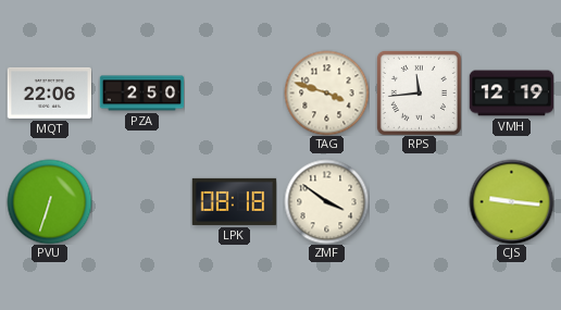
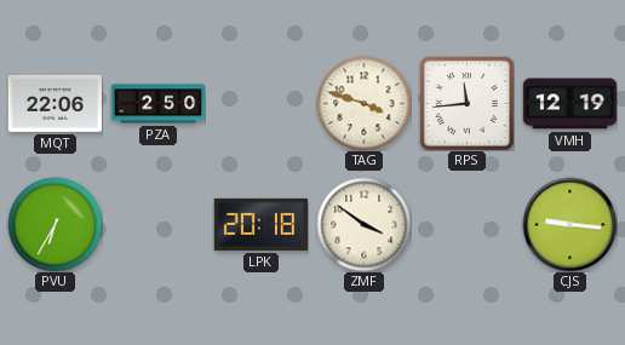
PVU: 6:33 -> 6:35
LPK: 08:18 -> 20:18
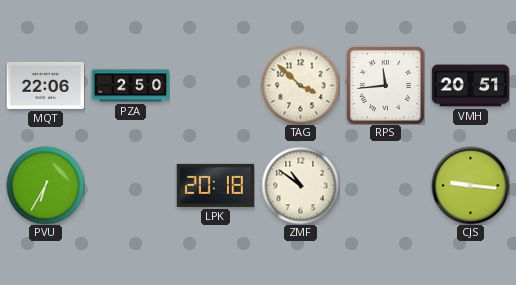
TAG: 3:48 -> 3:52
VMH: 12:19 -> 20:51
ZMF: 3:51 -> 10:51
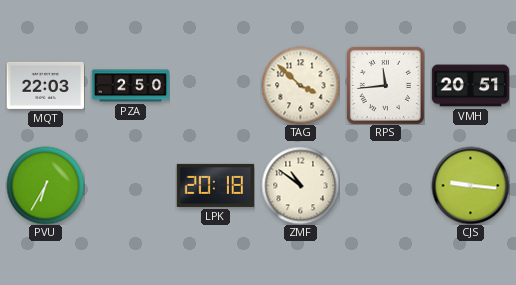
MQT: 22:06 -> 22:03
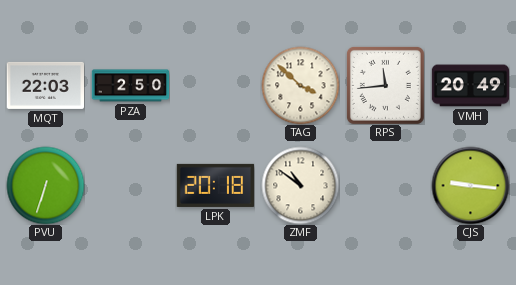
VMH: 20:51 -> 20:49
PVU: 6:35 -> 6:33
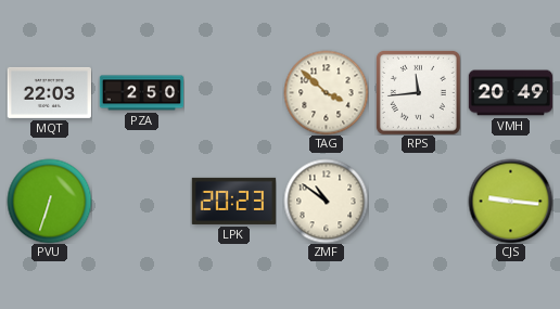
LPK: 20:18 -> 20:23
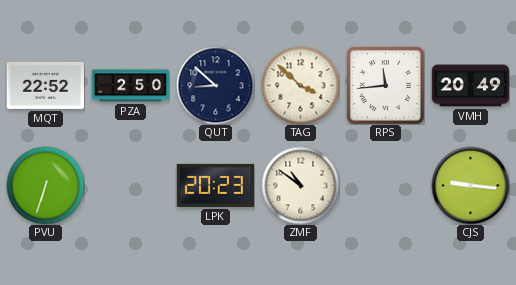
MQT: 22:03 -> 22:52
QUT: none -> 8:52
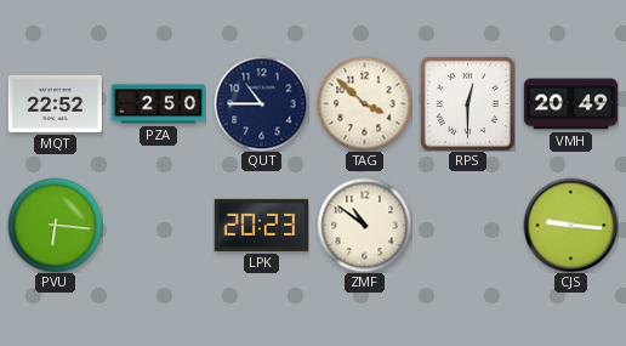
QUT: 8:52 -> 10:45
RPS: 11:44 -> 12:30
PVU: 6:33 -> 6:16
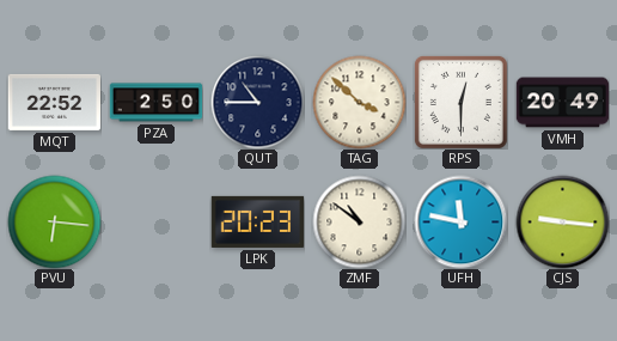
UFH: none -> 11:47
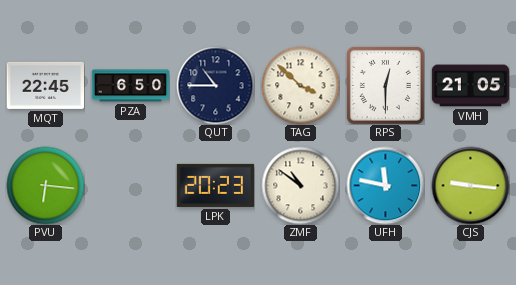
MQT: 22:52 -> 22:45
PZA: 2:50 -> 6:50
VMH: 20:49 -> 21:05
